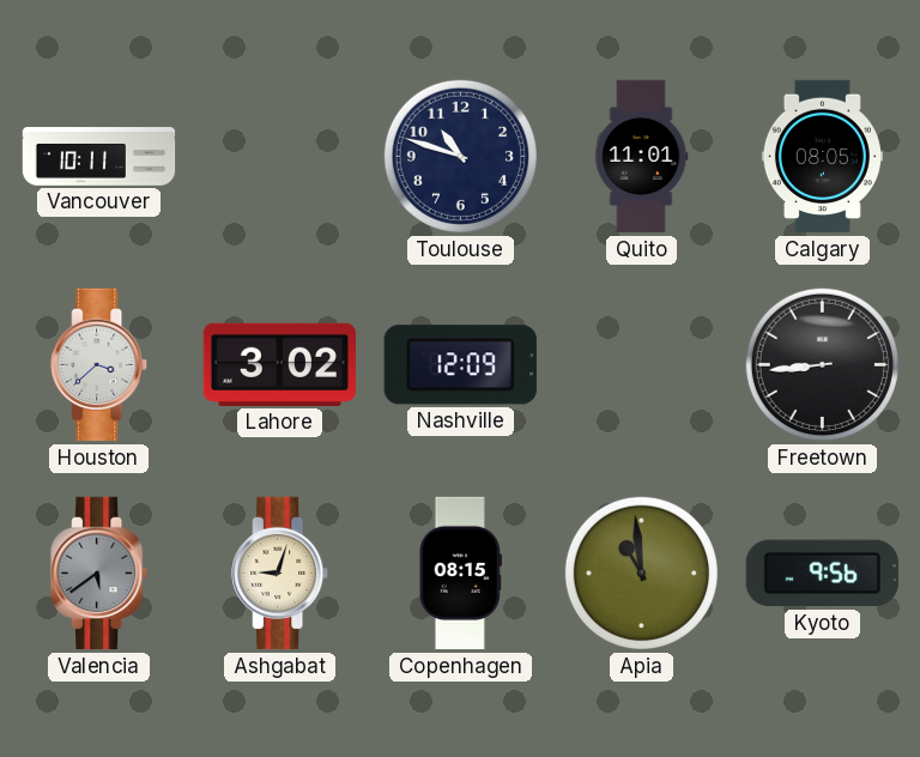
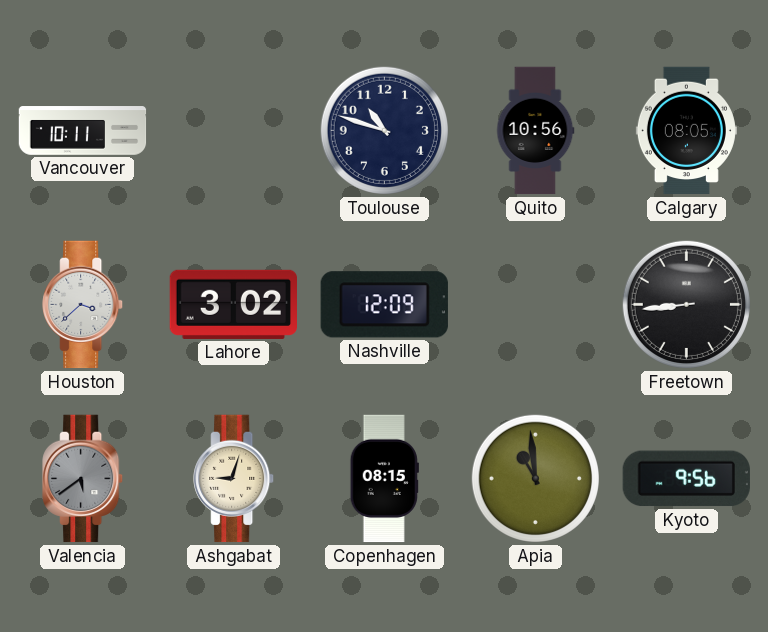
Quito: 11:01 -> 10:56
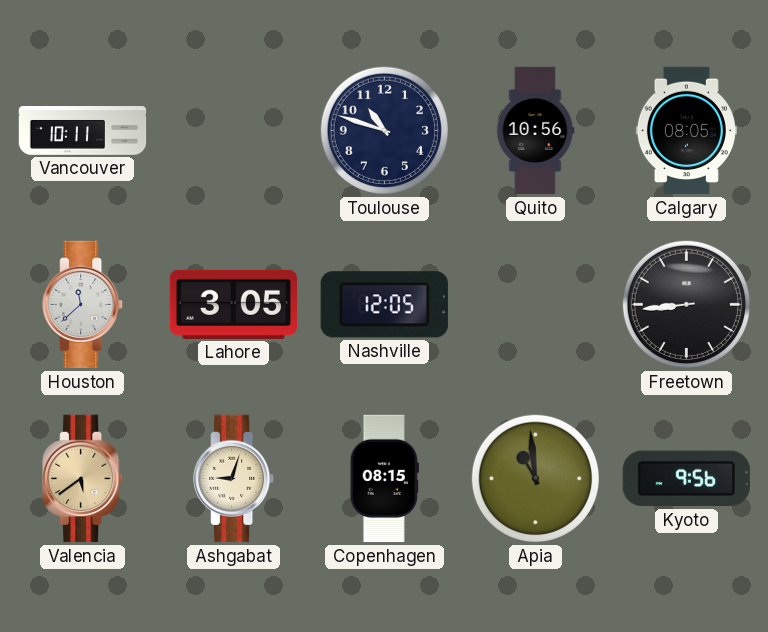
Houston: 3:38 -> 11:38
Lahore: 3:02 -> 3:05
Nashville: 12:09 -> 12:05
Valencia dial: grey -> champagne
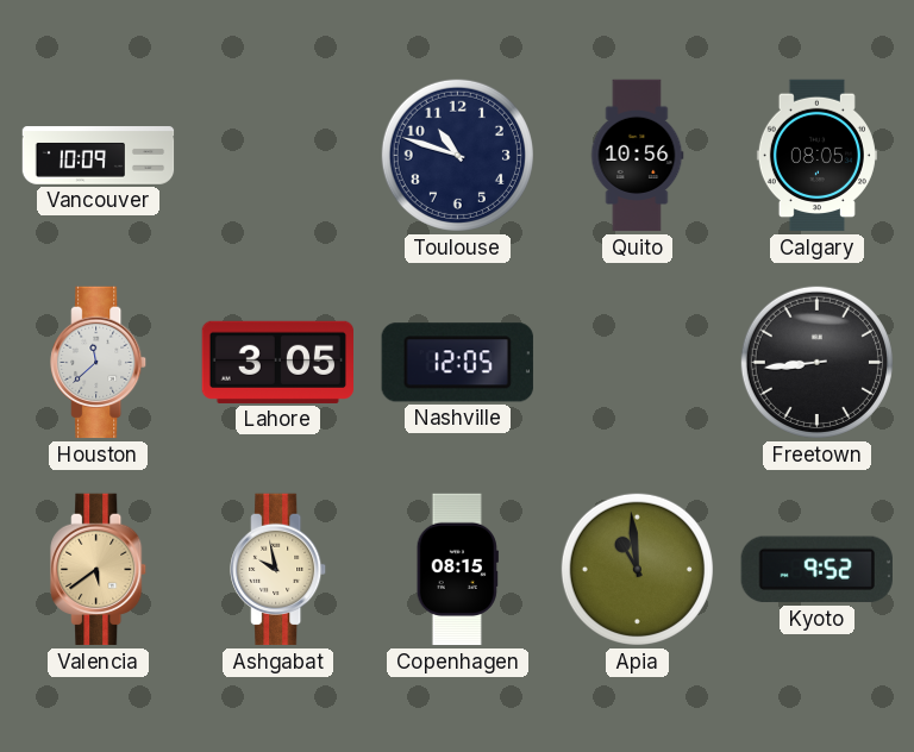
Vancouver: 10:11 -> 10:09
Ashgabat: 9:03 -> 9:58
Kyoto: 9:56 -> 9:52
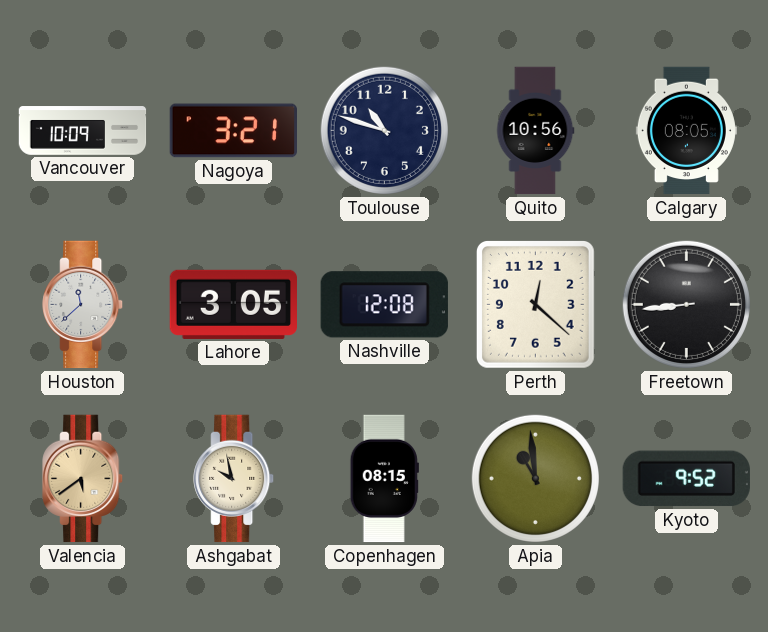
Nagoya: none -> 3:21
Nashville: 12:05 -> 12:08
Perth: none -> 12:22
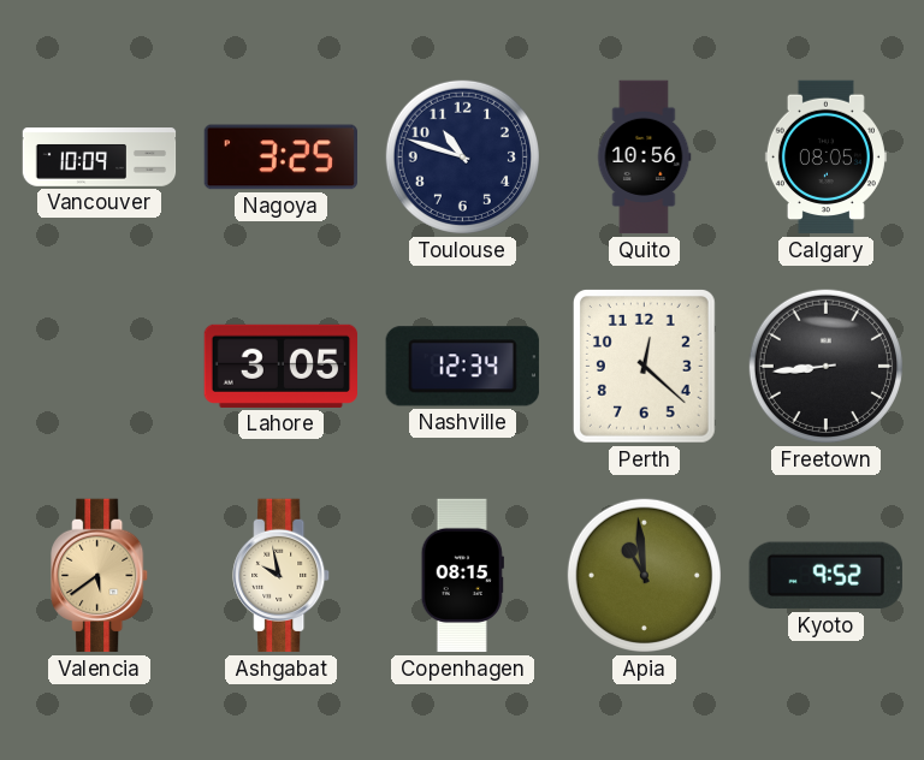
Nagoya: 3:21 -> 3:25
Houston: 11:38 -> none
Nashville: 12:08 -> 12:34
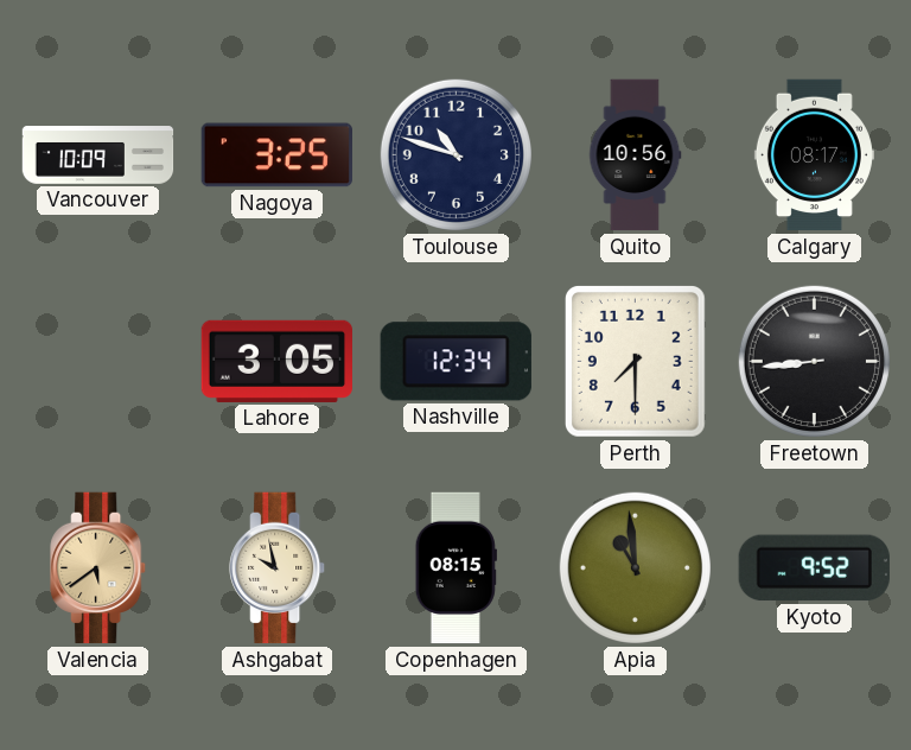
Calgary: 08:05 -> 08:17
Perth: 12:22 -> 7:30
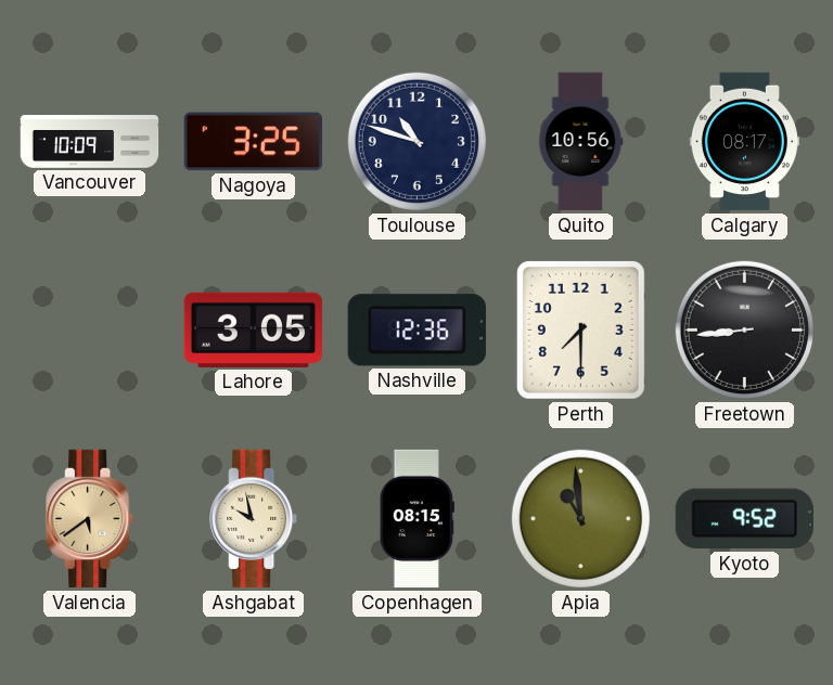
Nashville: 12:34 -> 12:36
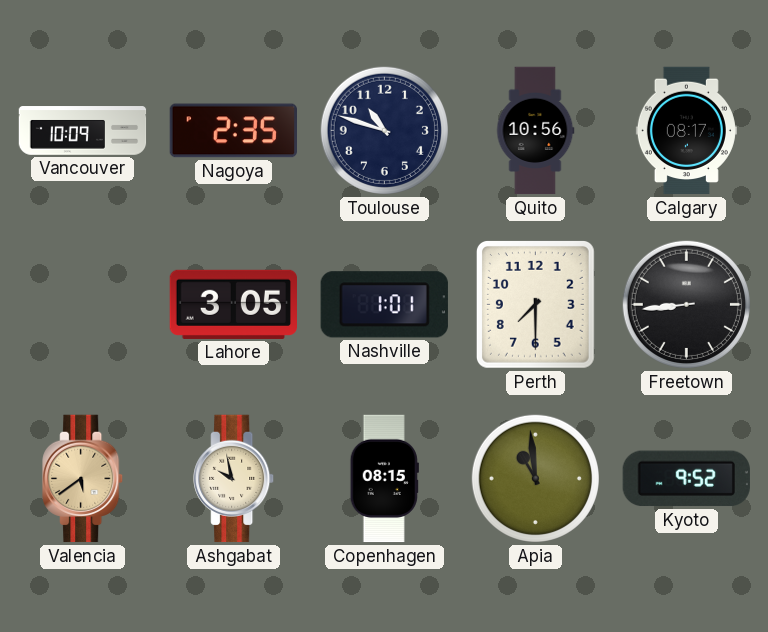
Nagoya: 3:25 -> 2:35
Nashville: 12:36 -> 1:01
